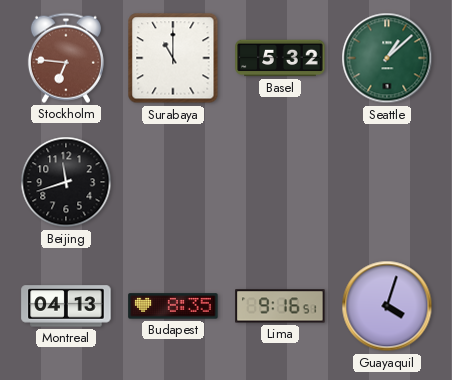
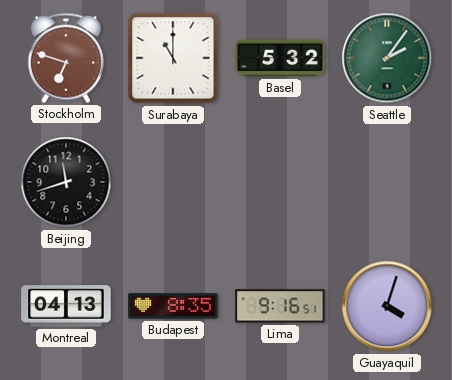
Stockholm: 6:46 -> 6:48
Seattle: 1:08 -> 2:06
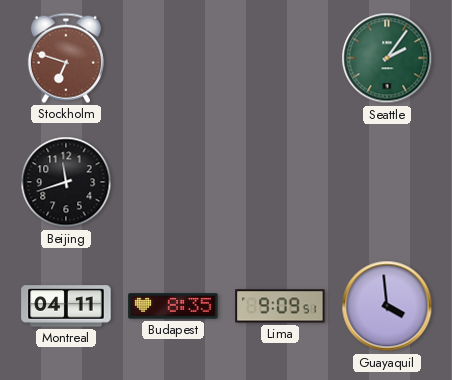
Surabaya: 11:00 -> none
Basel: 5:32 -> none
Montreal: 04:13 -> 04:11
Lima: 9:16 -> 9:09
Guayaquil: 4:03 -> 3:59
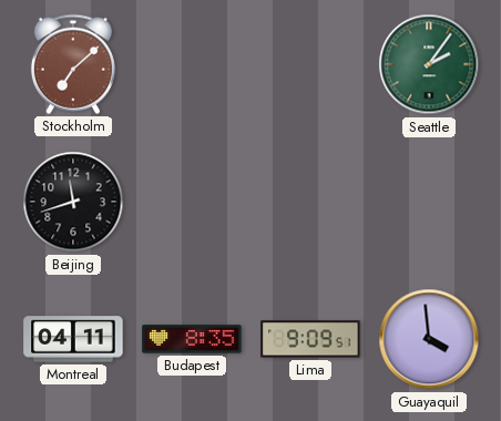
Stockholm: 6:48 -> 7:08
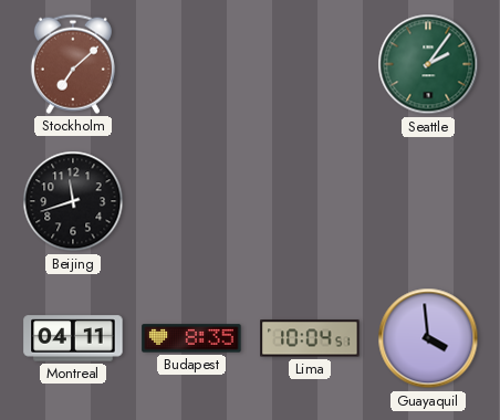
Lima: 9:09 -> 10:04
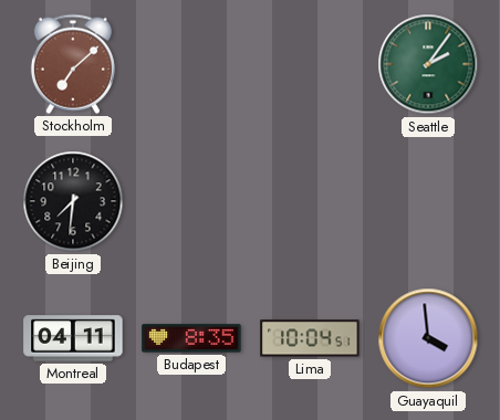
Beijing: 11:42 -> 7:31
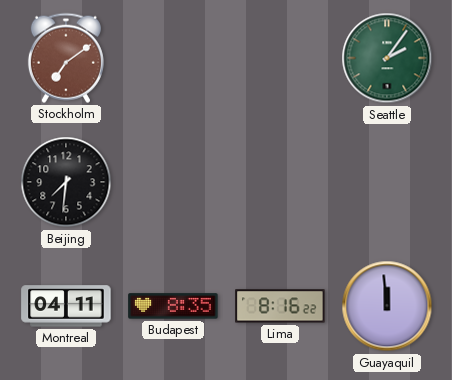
Stockholm: 7:08 -> 7:09
Lima: 10:04 -> 8:16
Guayaquil: 3:59 -> 11:59
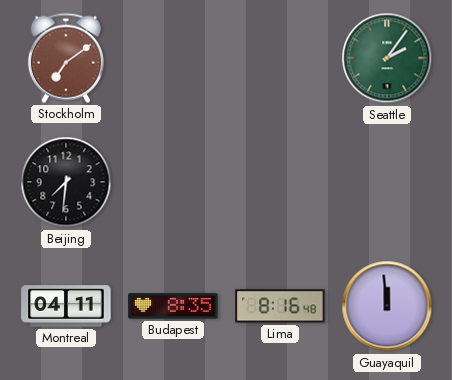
Lima: 8:16:22 -> 8:16:48
